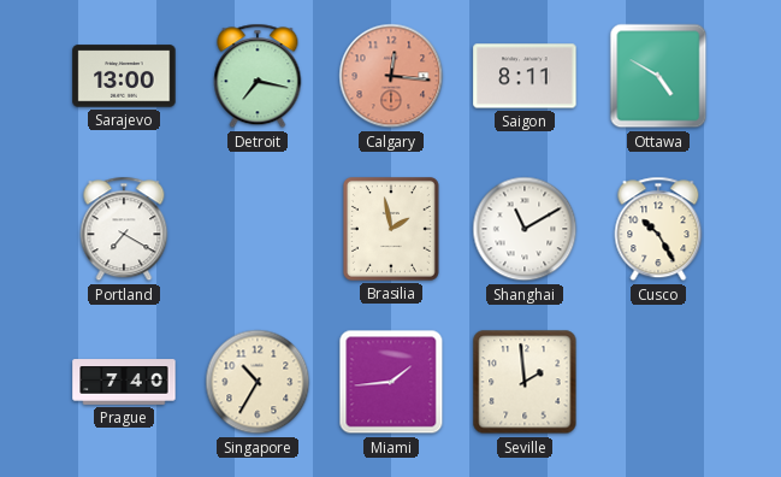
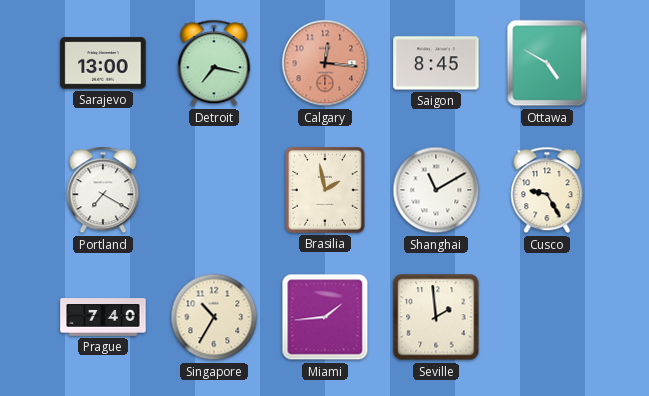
Saigon: 8:11 -> 8:45
Cusco: 10:25 -> 9:25
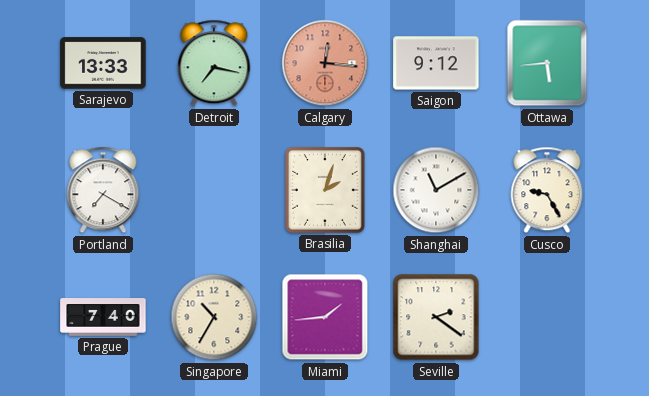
Sarajevo: 13:00 -> 13:33
Saigon: 8:45 -> 9:12
Ottawa: 4:50 -> 5:44
Brasilia: 1:58 -> 2:03
Seville: 1:59 -> 2:21
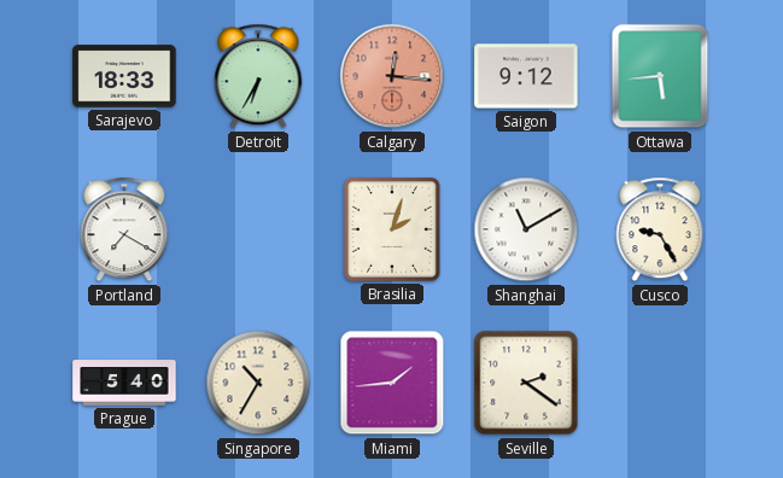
Sarajevo: 13:33 -> 18:33
Detroit: 7:17 -> 6:35
Prague: 7:40 -> 5:40
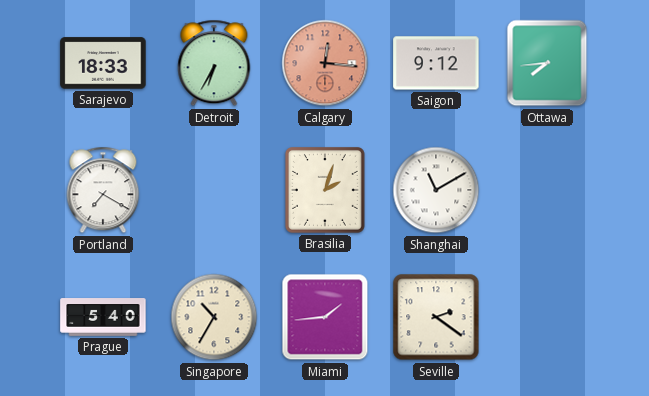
Ottawa: 5:44 -> 7:44
Cusco: 9:25 -> none
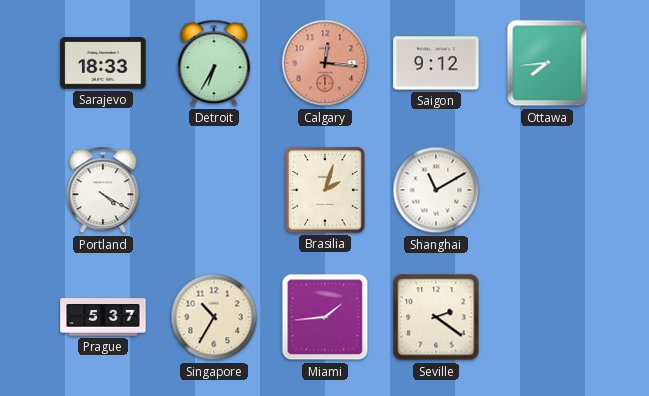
Portland: 7:20 -> 4:20
Prague: 5:40 -> 5:37
